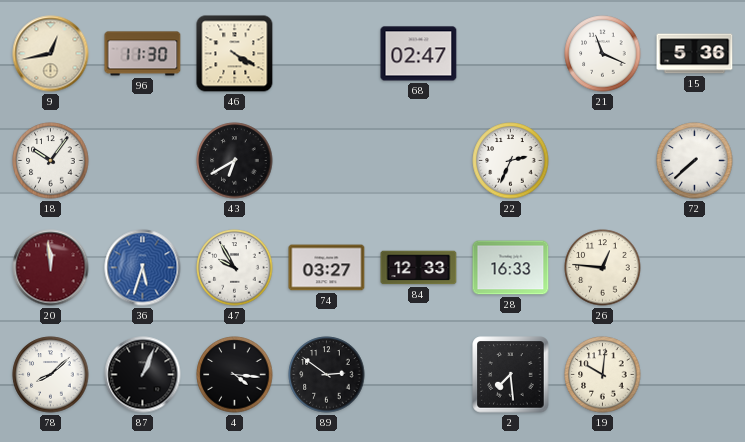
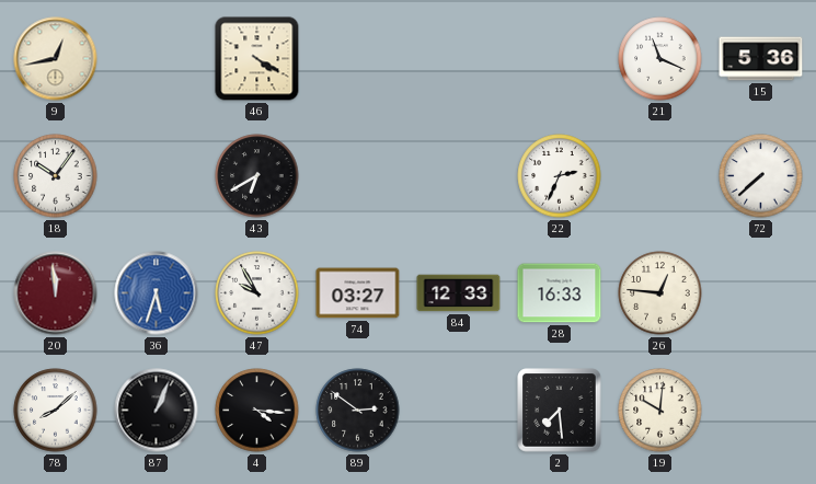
96: 11:30 -> none
68: 02:47 -> none
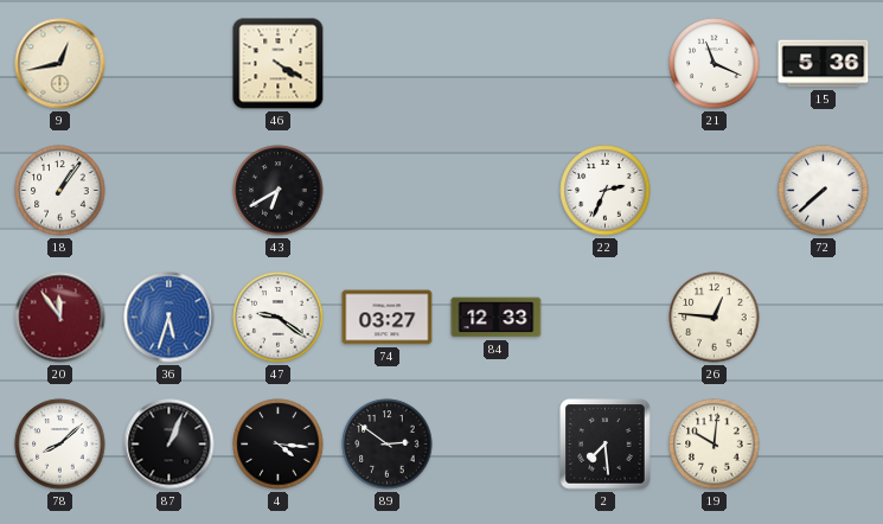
18: 10:06 -> 1:06
20: 11:59 -> 11:54
47: 9:55 -> 9:21
28: 16:33 -> none
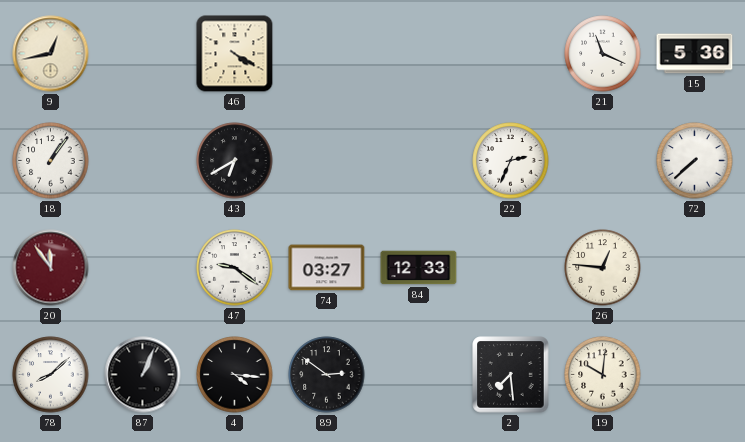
36: 5:33 -> none
